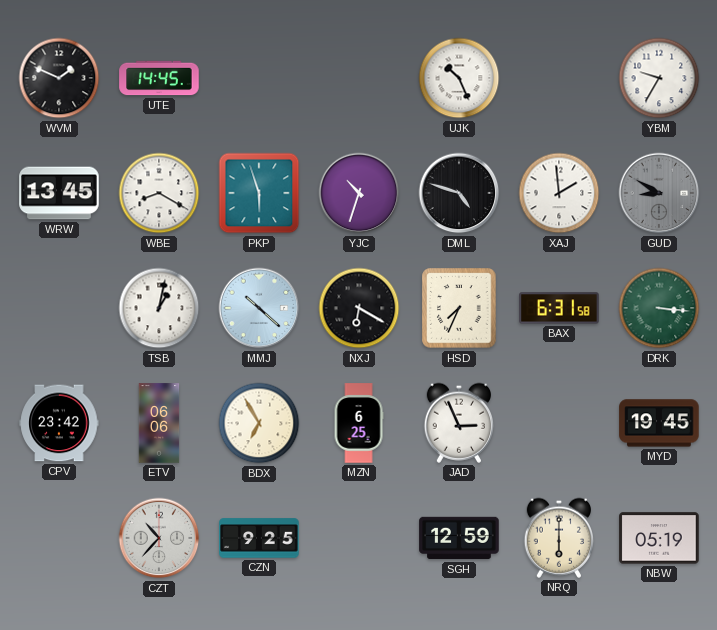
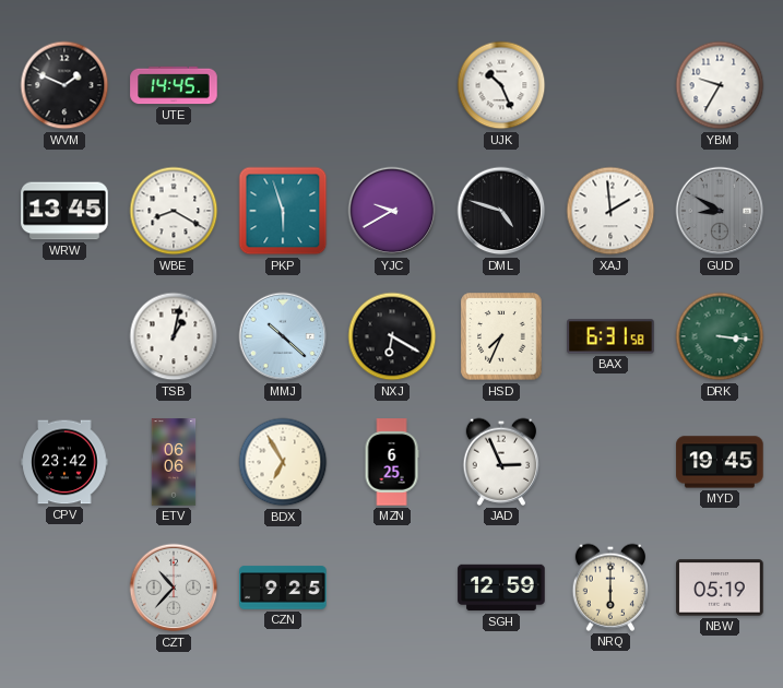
YJC: 10:33 -> 9:40
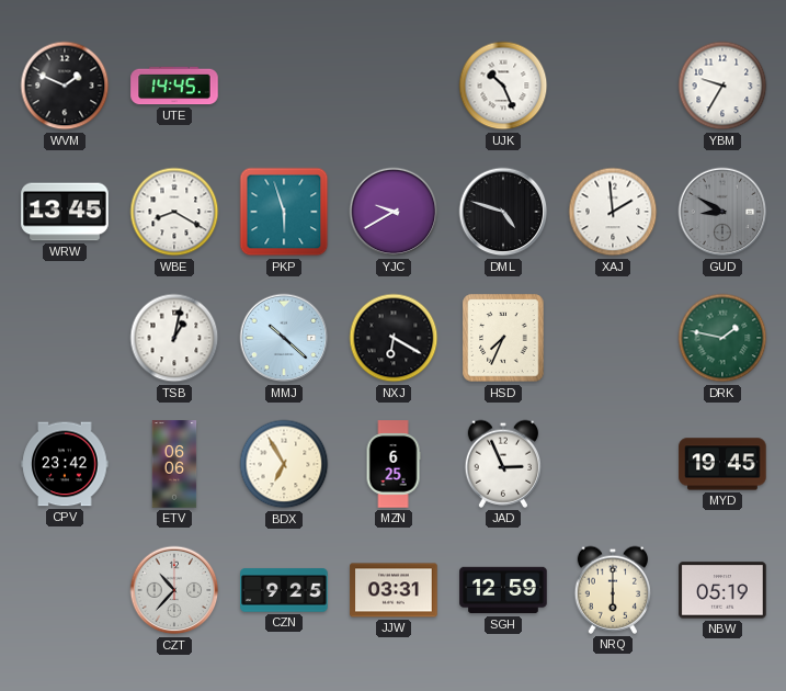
BAX: 6:31 -> none
DRK: 3:16 -> 1:47
JJW: none -> 03:31
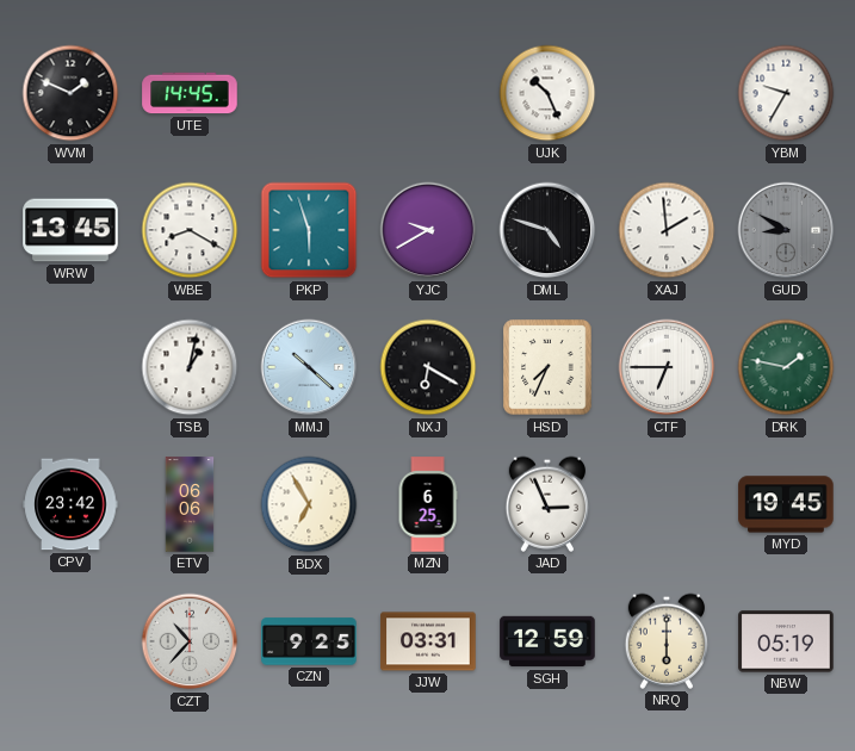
CTF: none -> 6:45
